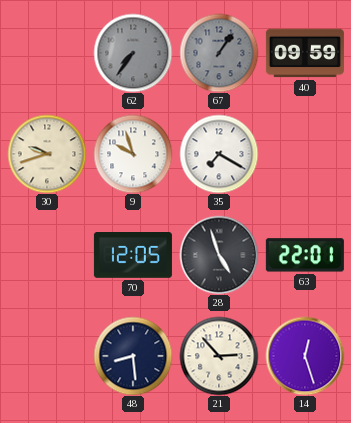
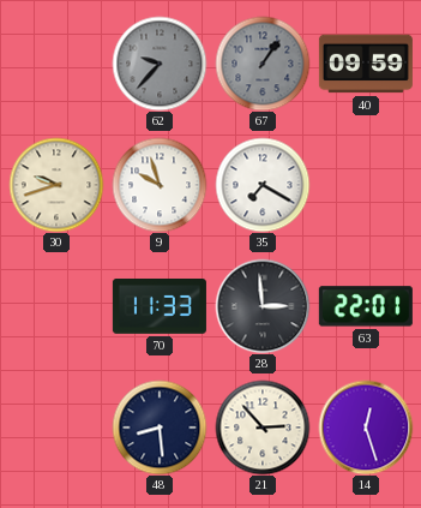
62: 7:36 -> 9:37
70: 12:05 -> 11:33
28: 4:57 -> 2:59
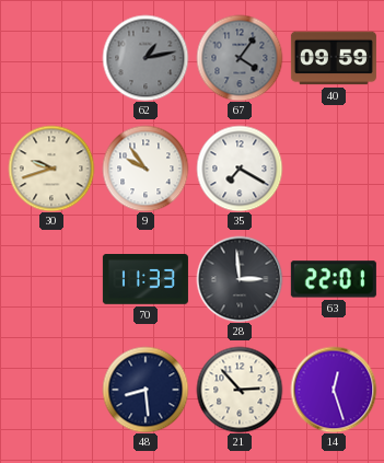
62: 9:37 -> 1:13
67: 1:06 -> 4:06
9: 9:57 -> 9:54
